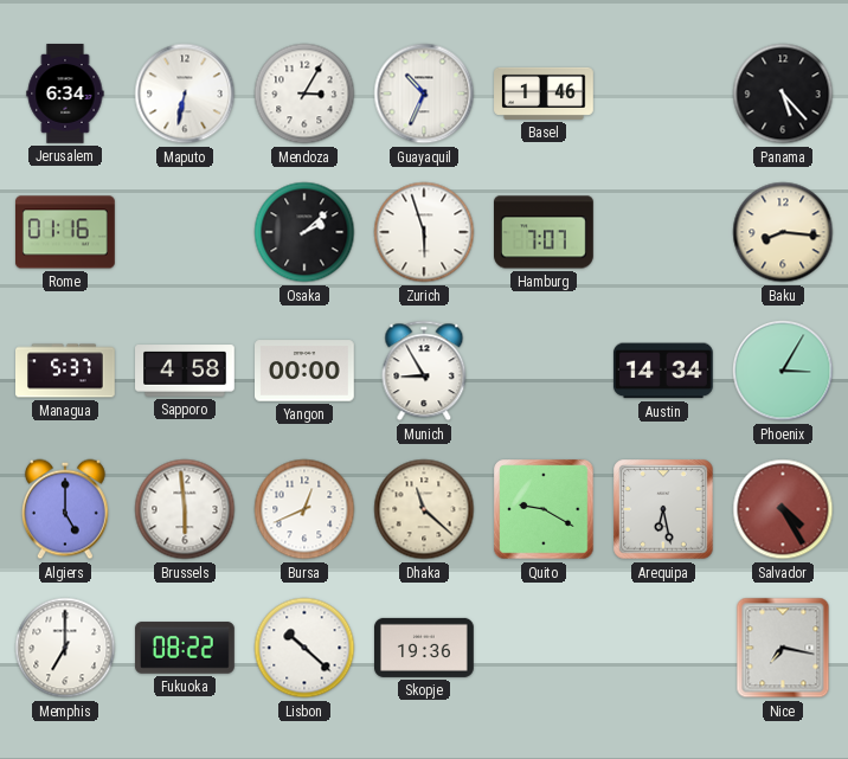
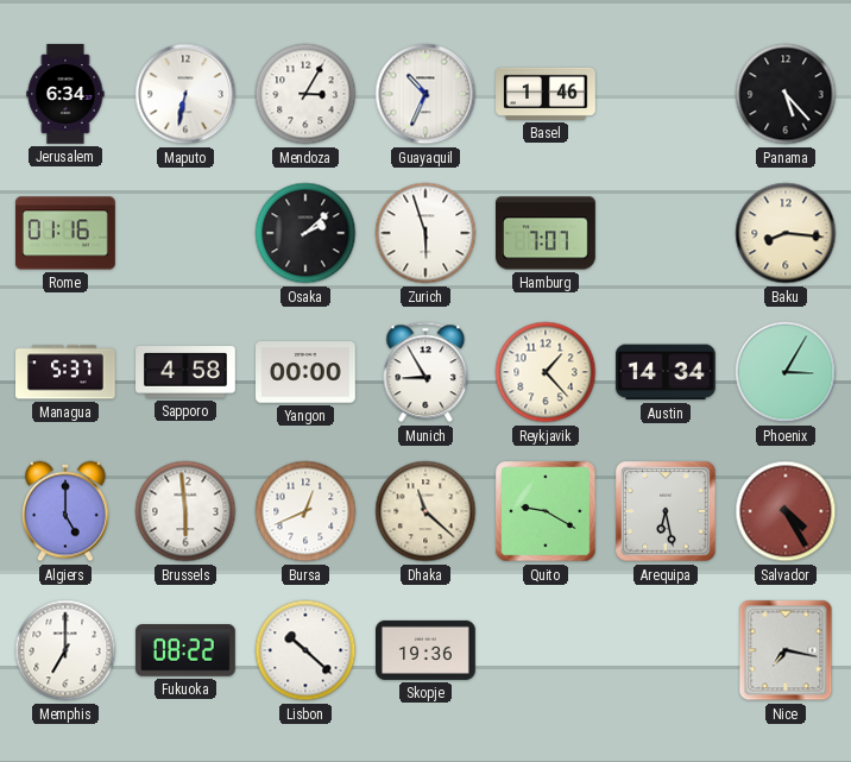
Reykjavik: none -> 1:23
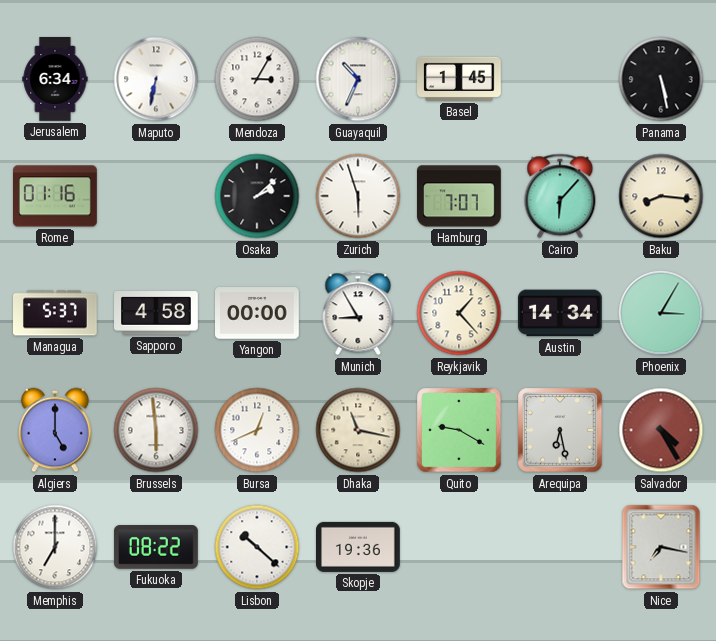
Basel: 1:46 -> 1:45
Panama: 5:23 -> 5:28
Cairo: none -> 6:07
Dhaka: 11:22 -> 11:17
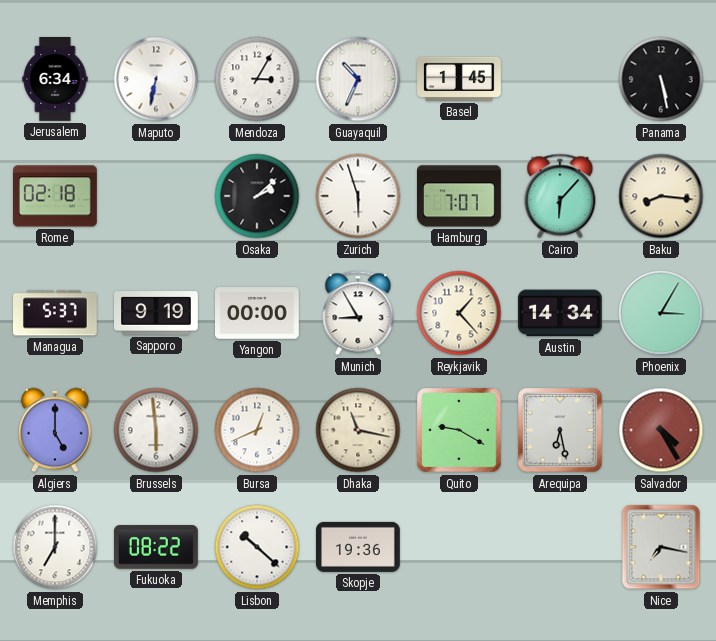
Rome: 01:16 -> 02:18
Sapporo: 4:58 -> 9:19
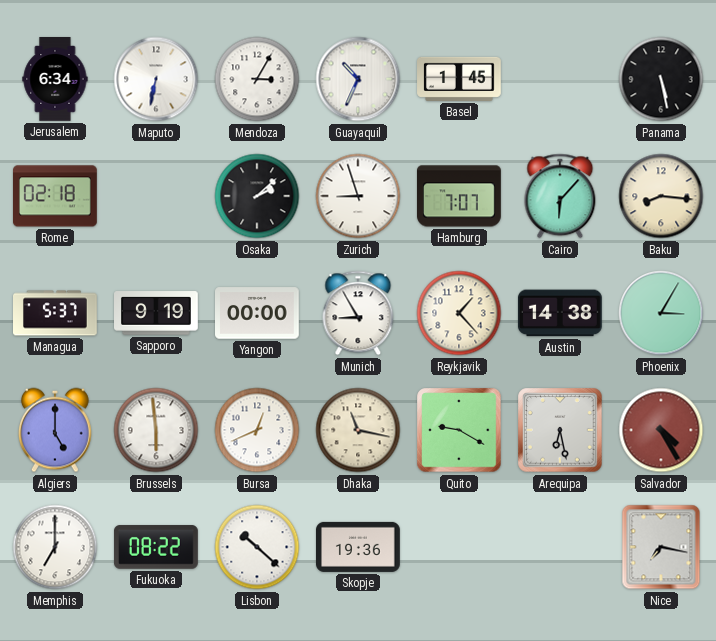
Zurich: 5:57 -> 8:57
Austin: 14:34 -> 14:38
